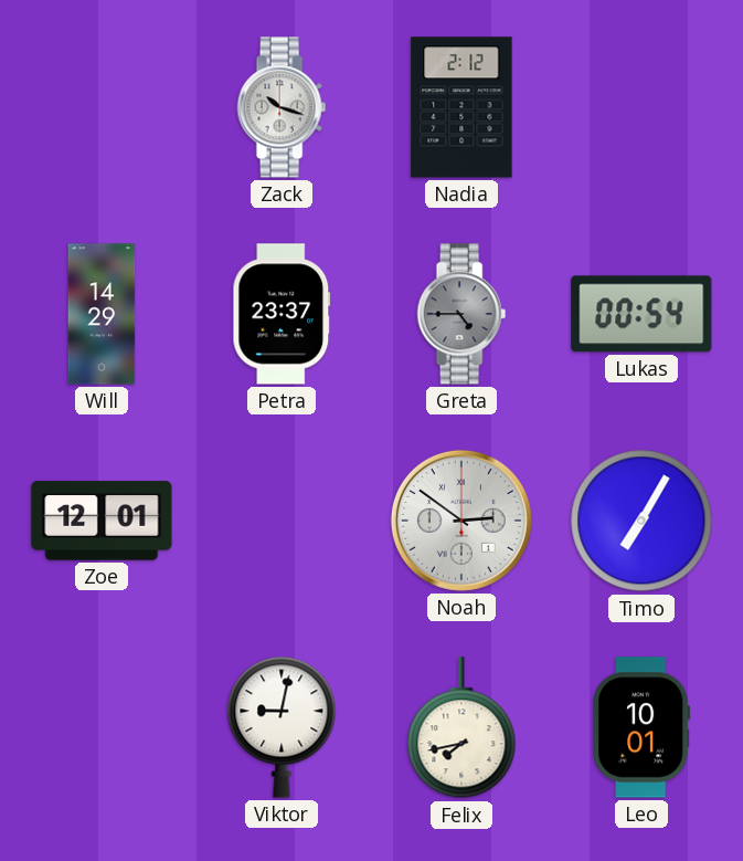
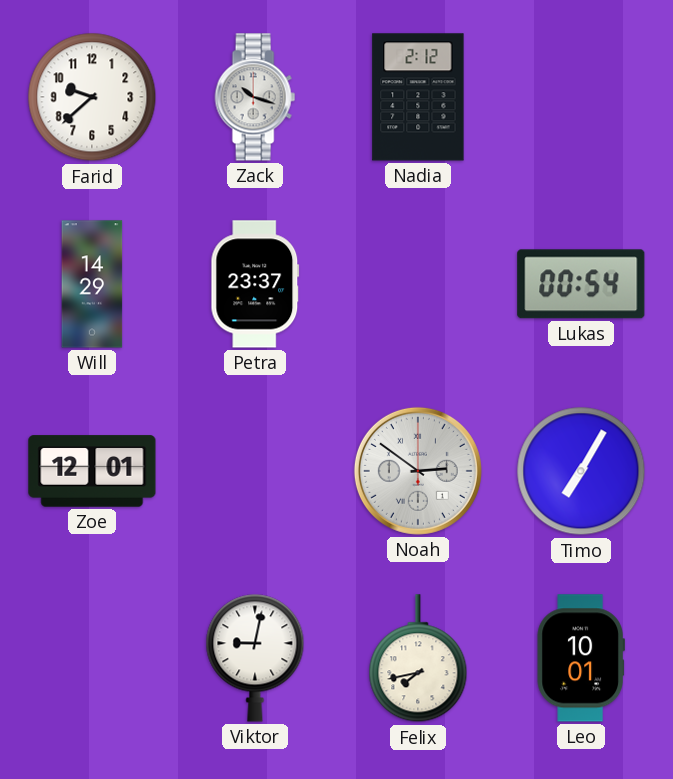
Farid: none -> 9:38
Greta: 4:45 -> none
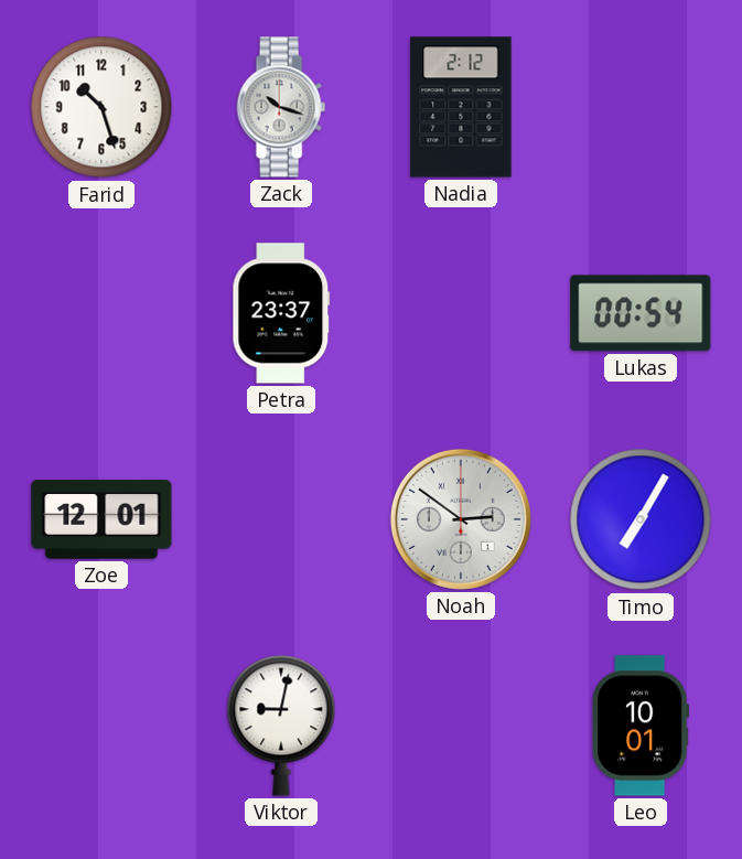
Farid: 9:38 -> 10:27
Will: 14:29 -> none
Felix: 7:43 -> none
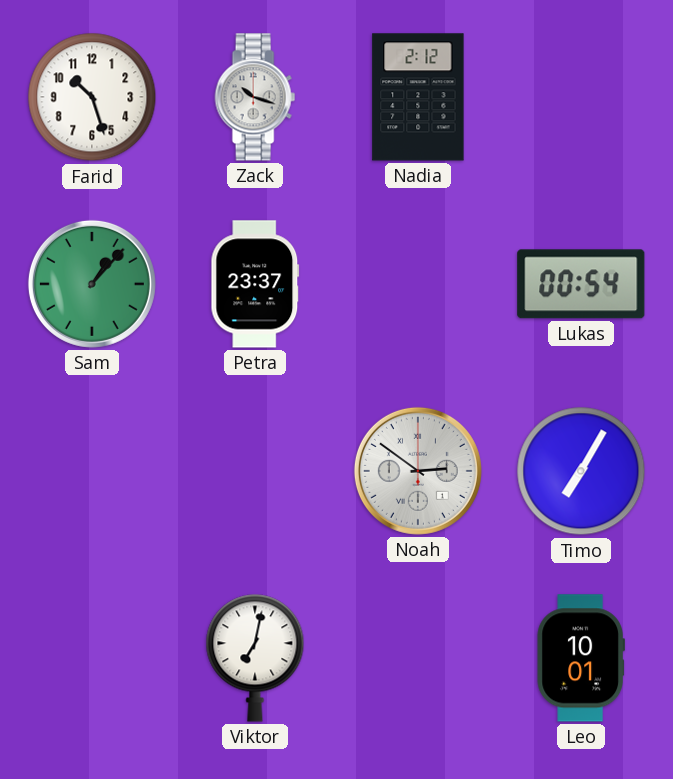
Sam: none -> 1:07
Zoe: 12:01 -> none
Viktor: 9:02 -> 7:02
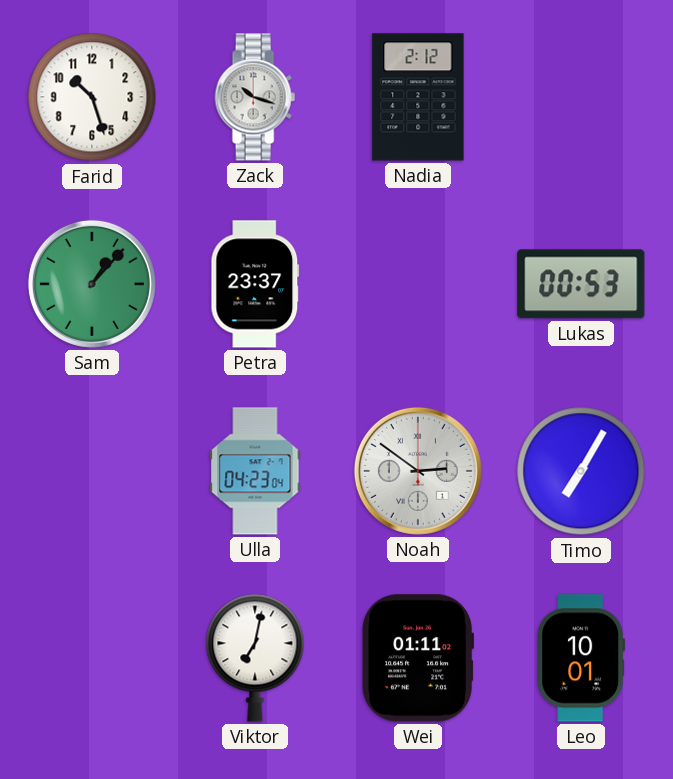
Lukas: 00:54 -> 00:53
Ulla: none -> 04:23
Wei: none -> 01:11
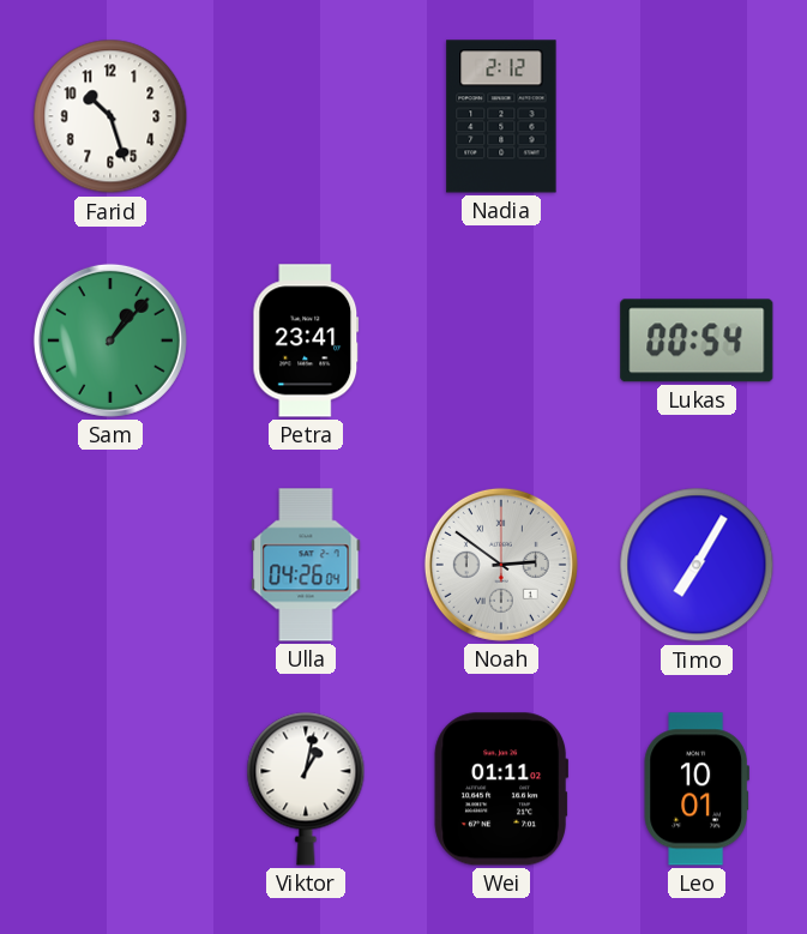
Zack: 10:18 -> none
Petra: 23:37 -> 23:41
Lukas: 00:53 -> 00:54
Ulla: 04:23 -> 04:26
Viktor: 7:02 -> 1:02
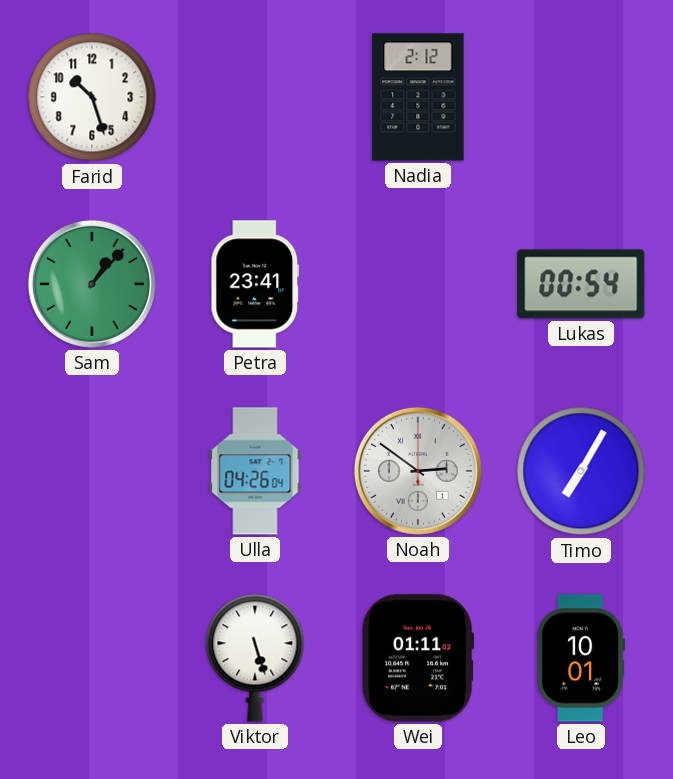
Viktor: 1:02 -> 5:27
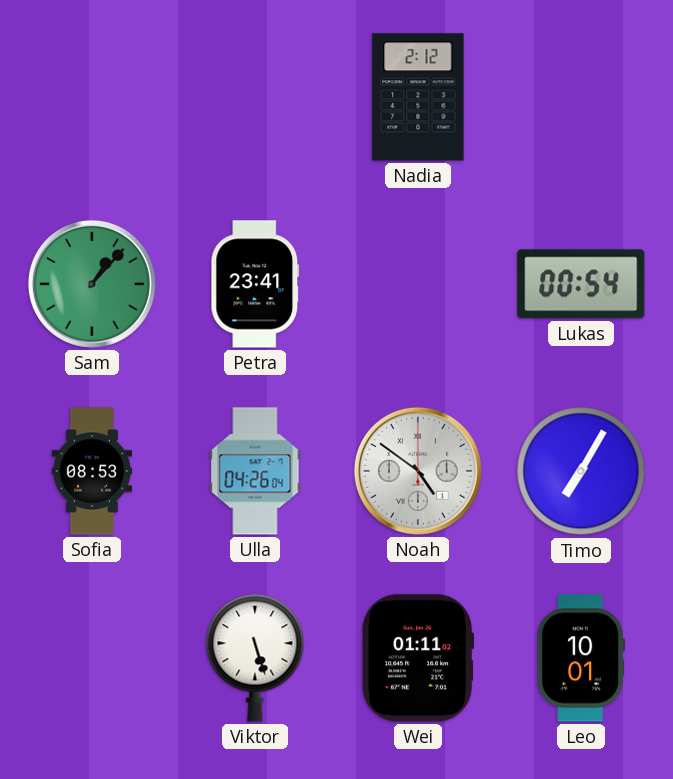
Farid: 10:27 -> none
Sofia: none -> 08:53
Noah: 2:51 -> 4:51
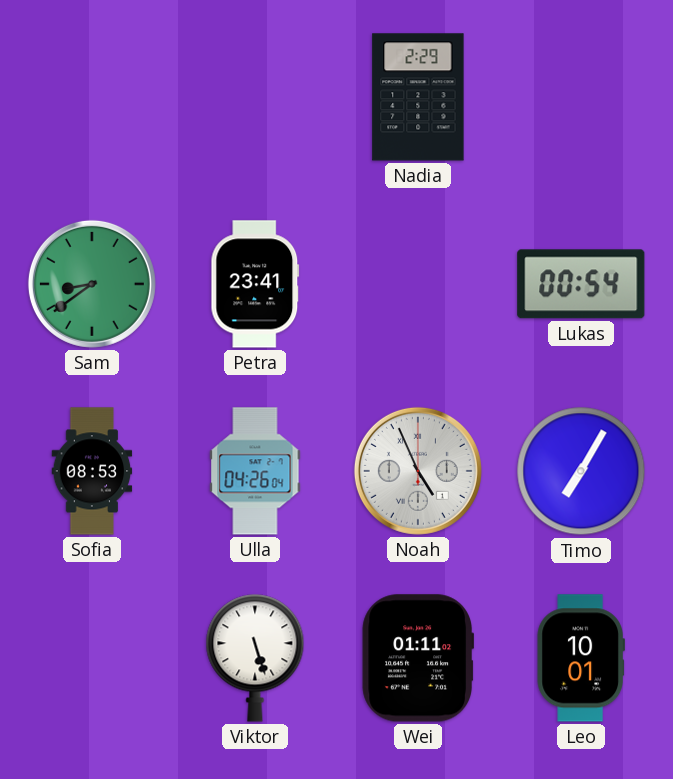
Nadia: 2:12 -> 2:29
Sam: 1:07 -> 8:39
Noah: 4:51 -> 4:56
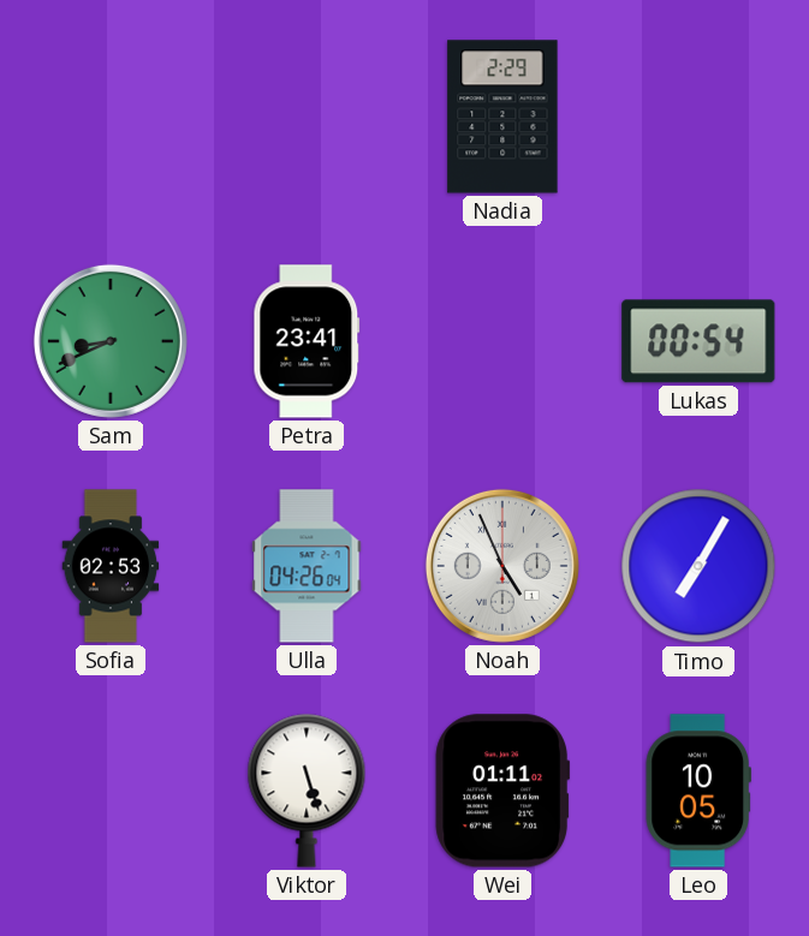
Sam: 8:39 -> 8:41
Sofia: 08:53 -> 02:53
Leo: 10:01 -> 10:05
